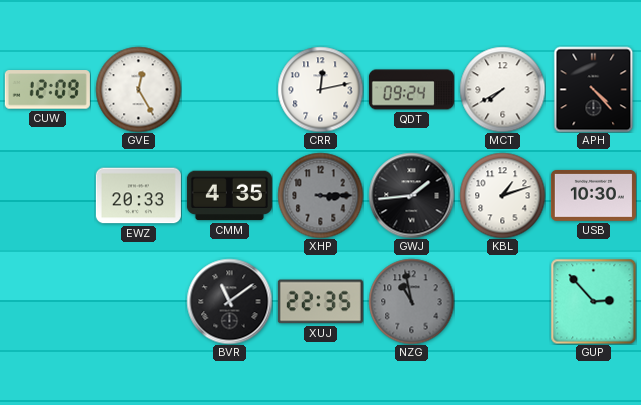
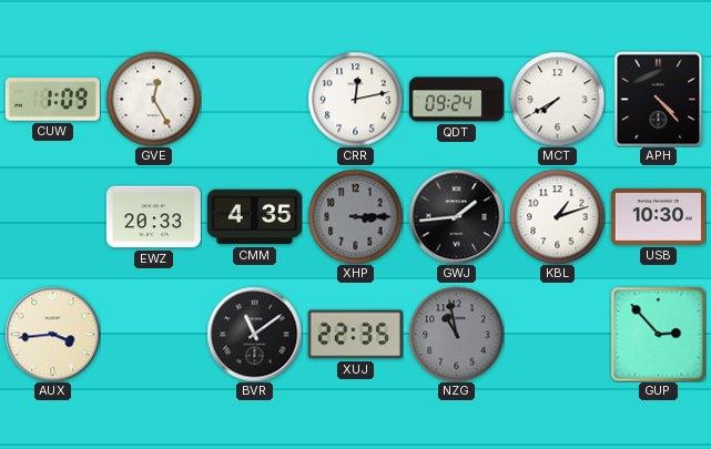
CUW: 12:09 -> 1:09
AUX: none -> 3:44
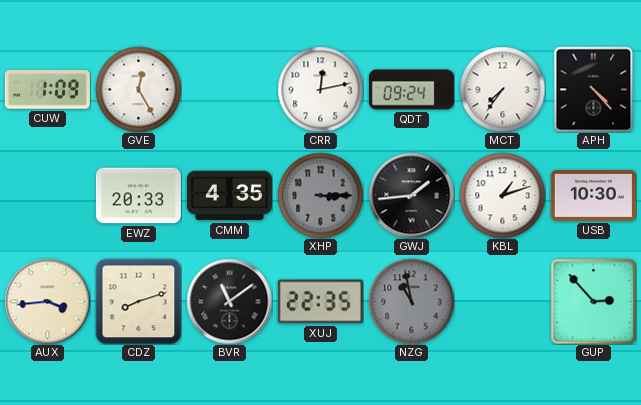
MCT: 7:40 -> 7:36
CDZ: none -> 8:12
